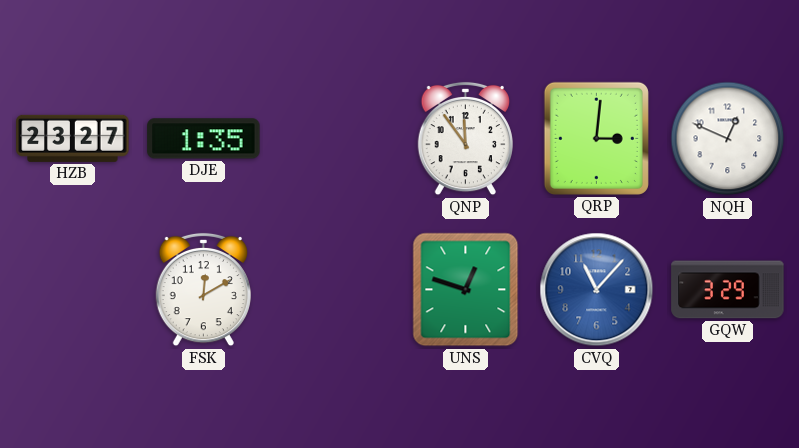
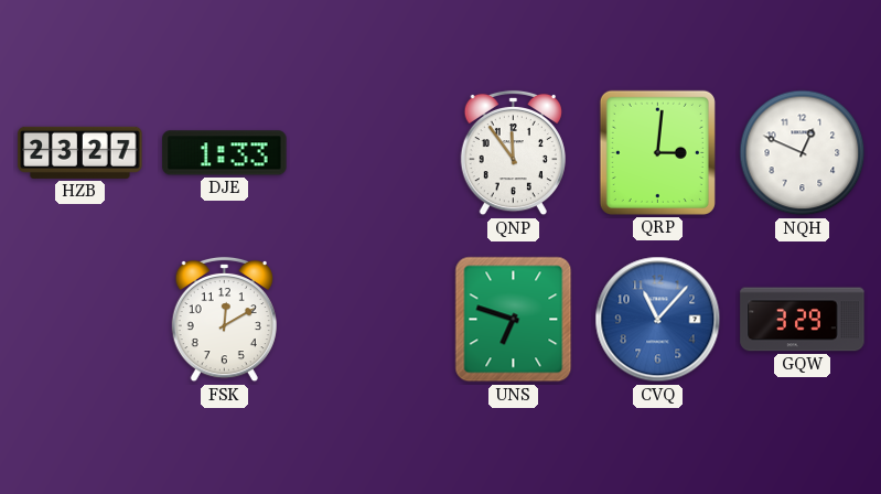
DJE: 1:35 -> 1:33
UNS: 12:48 -> 6:48
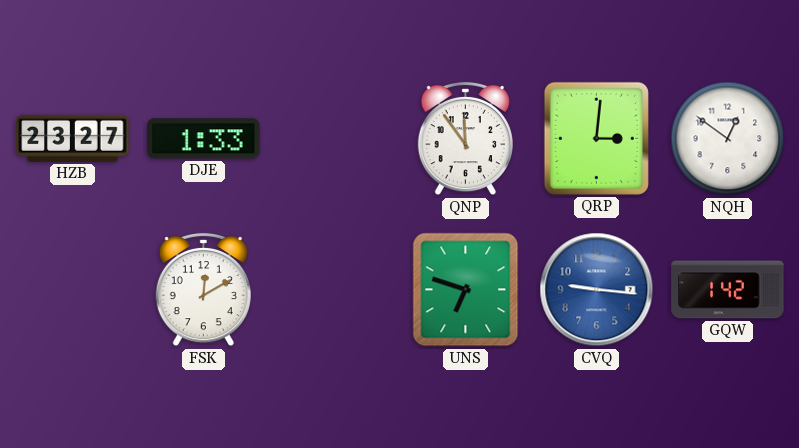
NQH: 12:49 -> 12:51
CVQ: 11:07 -> 9:16
GQW: 3:29 -> 1:42
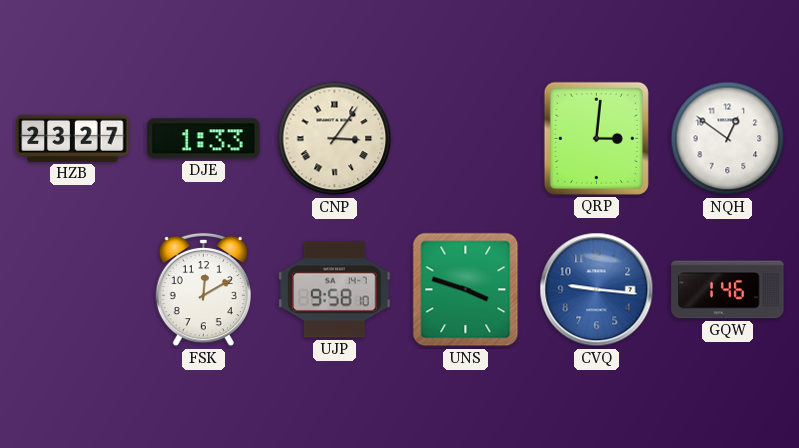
CNP: none -> 3:06
QNP: 11:54 -> none
UJP: none -> 9:58
UNS: 6:48 -> 3:48
GQW: 1:42 -> 1:46
